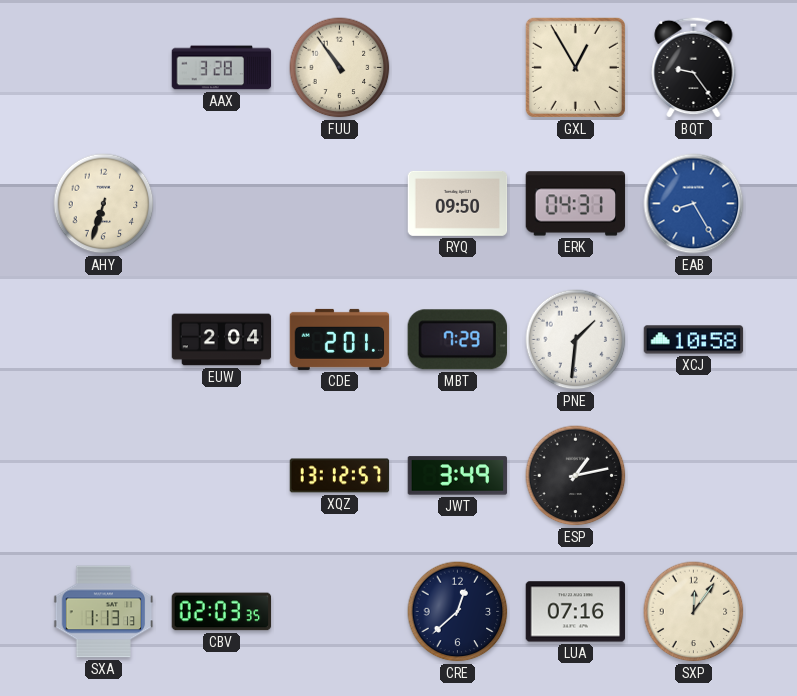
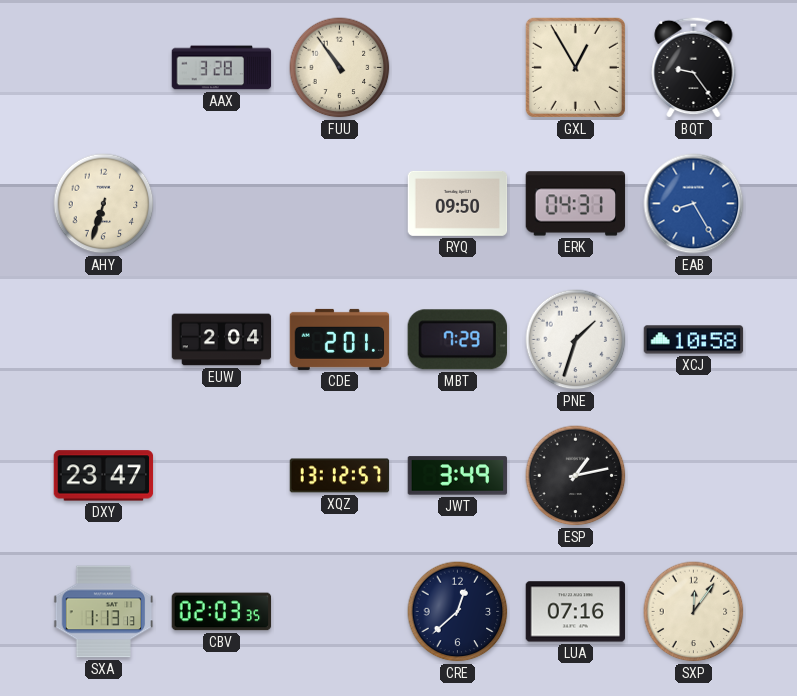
PNE: 1:31 -> 1:33
DXY: none -> 23:47
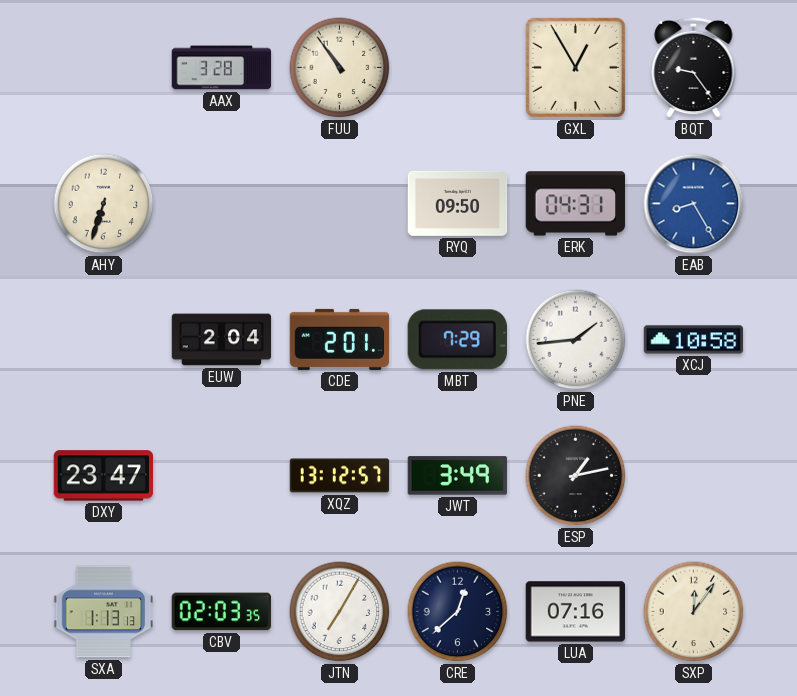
PNE: 1:33 -> 1:44
JTN: none -> 7:05
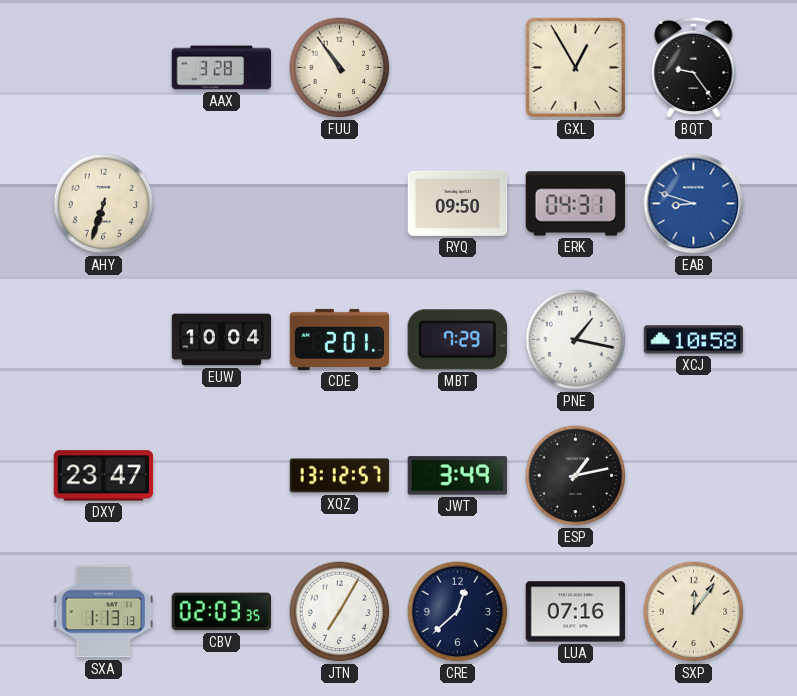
EAB: 8:25 -> 8:48
EUW: 2:04 -> 10:04
PNE: 1:44 -> 1:17
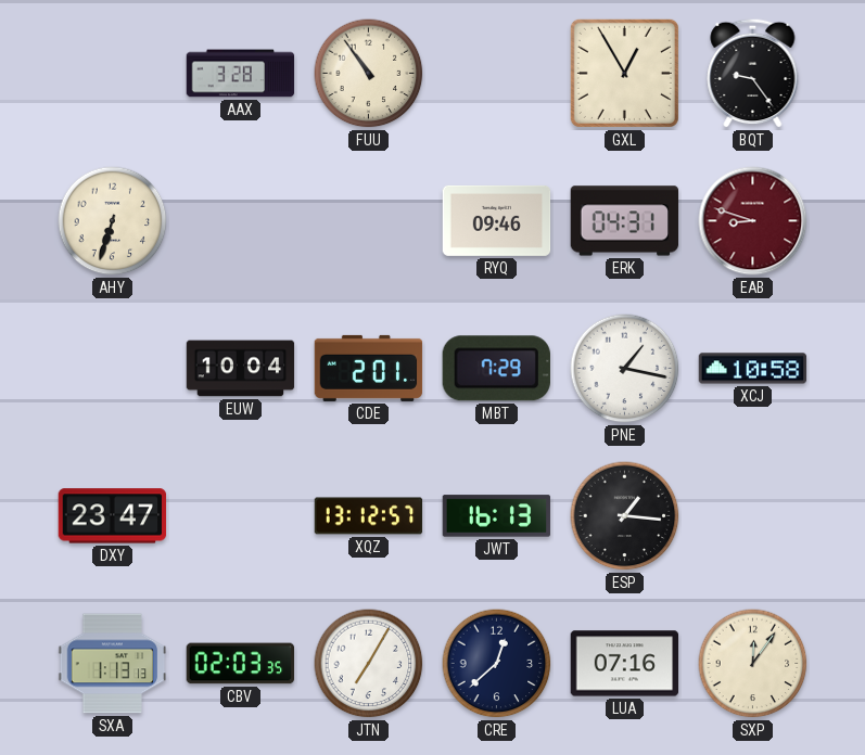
RYQ: 09:50 -> 09:46
EAB dial: blue -> burgundy
JWT: 3:49 -> 16:13
ESP: 1:13 -> 1:16
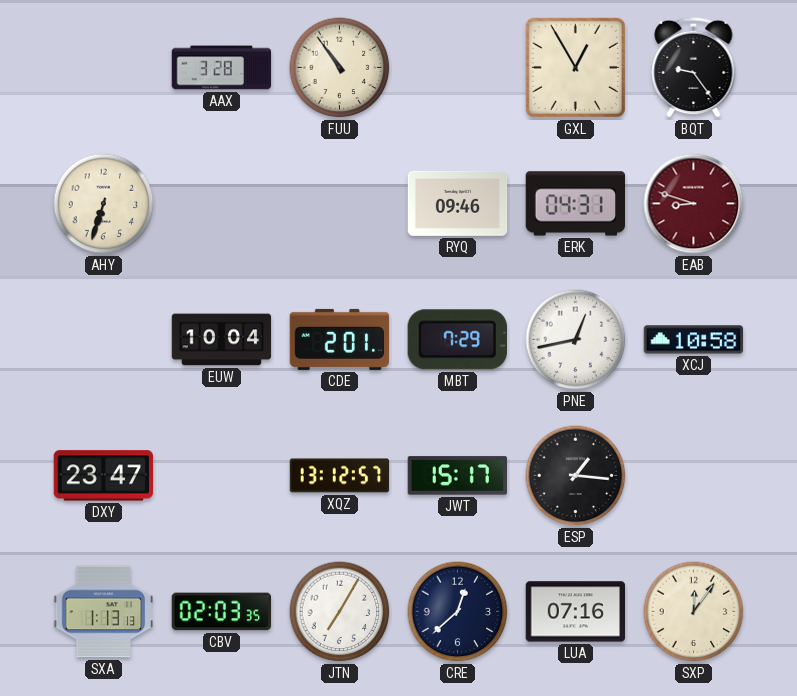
PNE: 1:17 -> 12:43
JWT: 16:13 -> 15:17
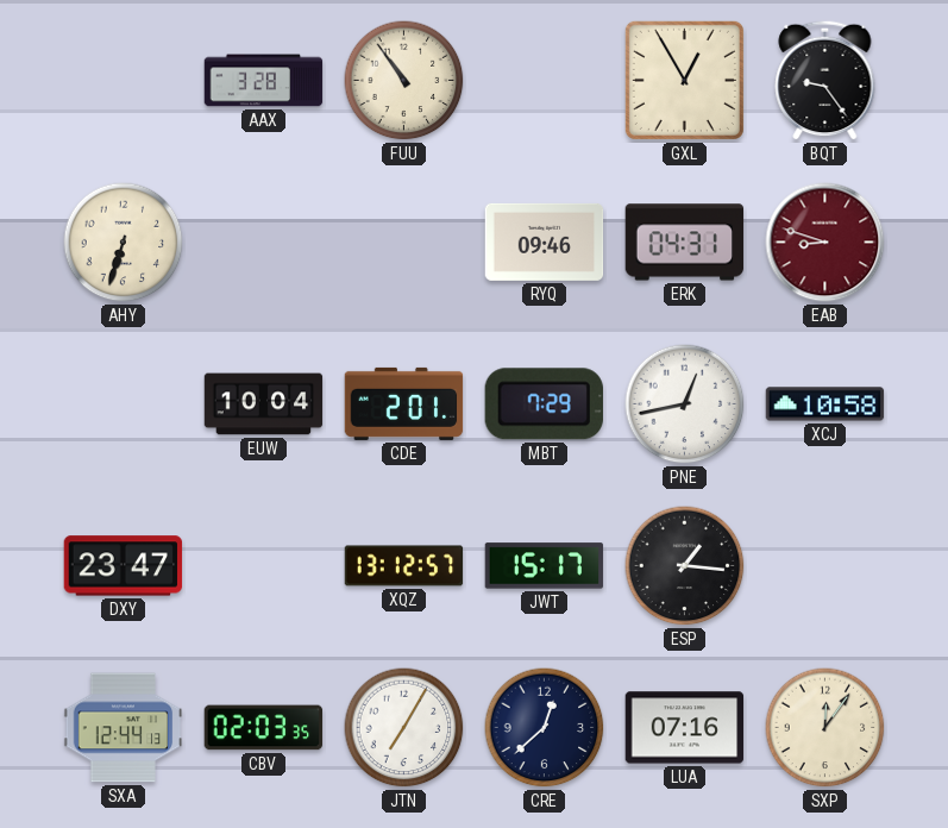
SXA: 1:13 -> 12:44
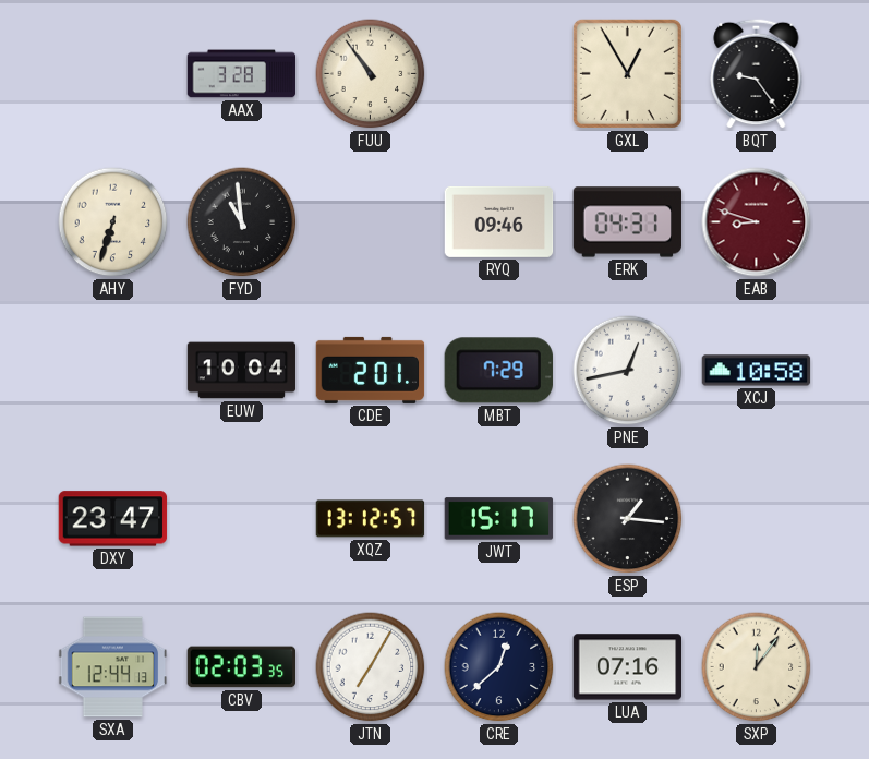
FYD: none -> 10:59
